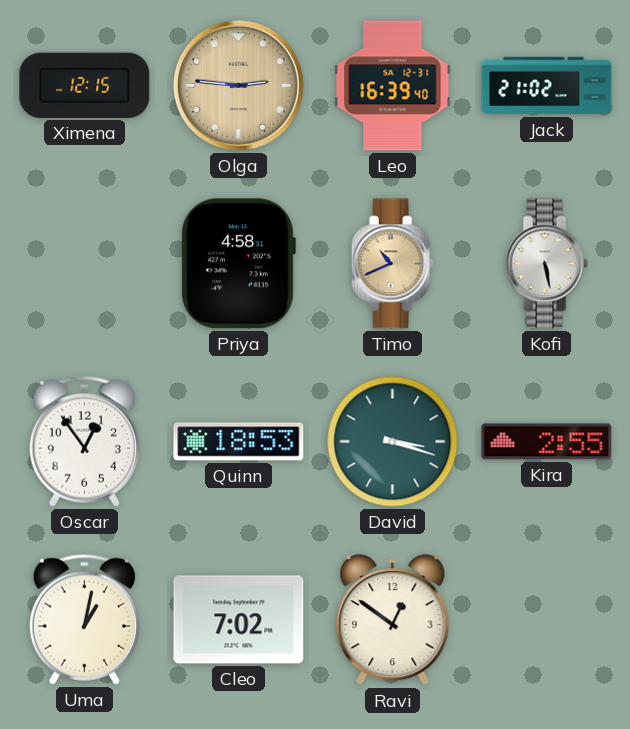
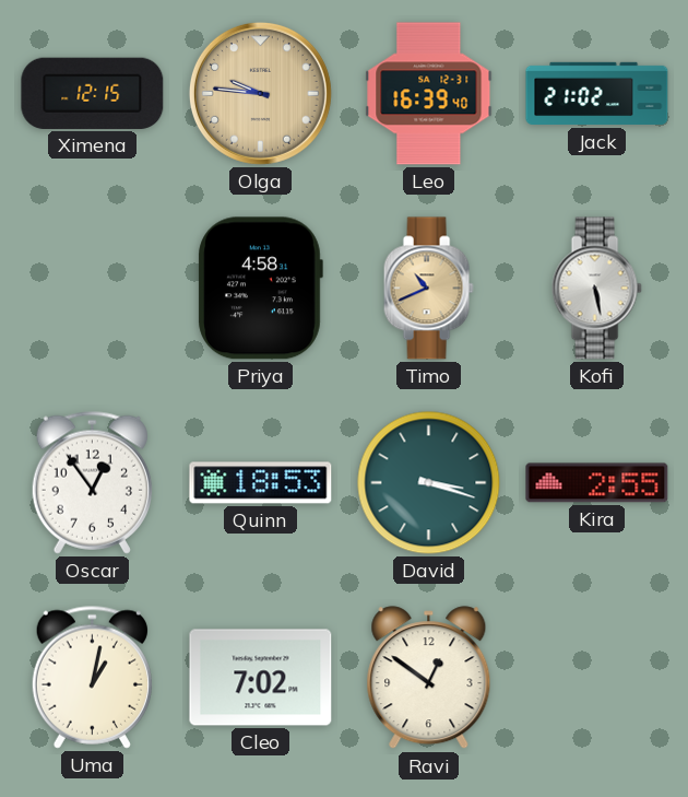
Olga: 2:46 -> 9:46
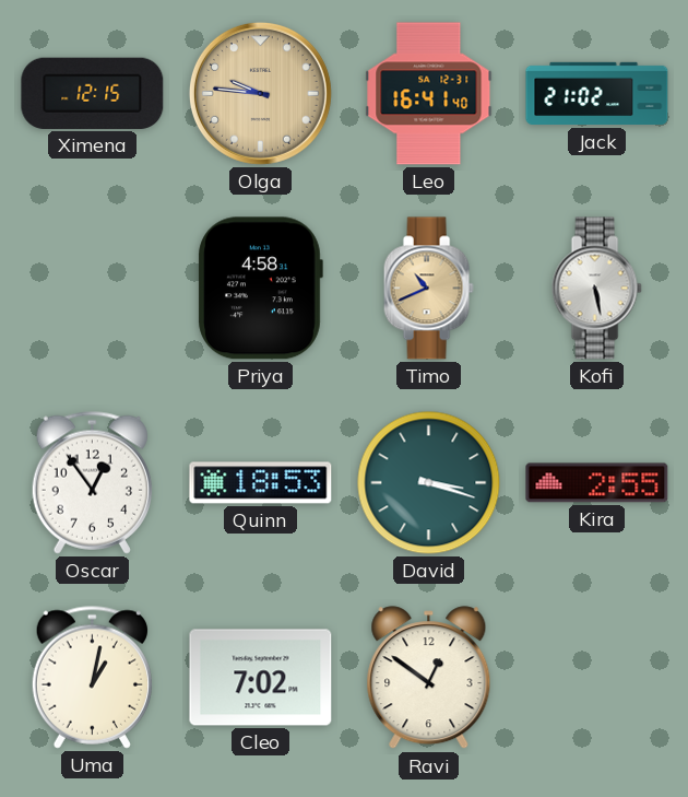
Leo: 16:39 -> 16:41
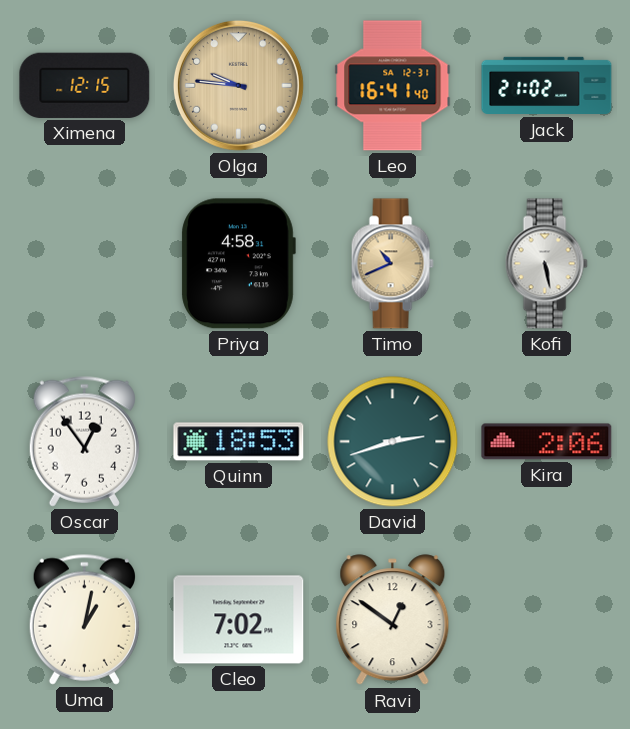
David: 3:18 -> 2:42
Kira: 2:55 -> 2:06
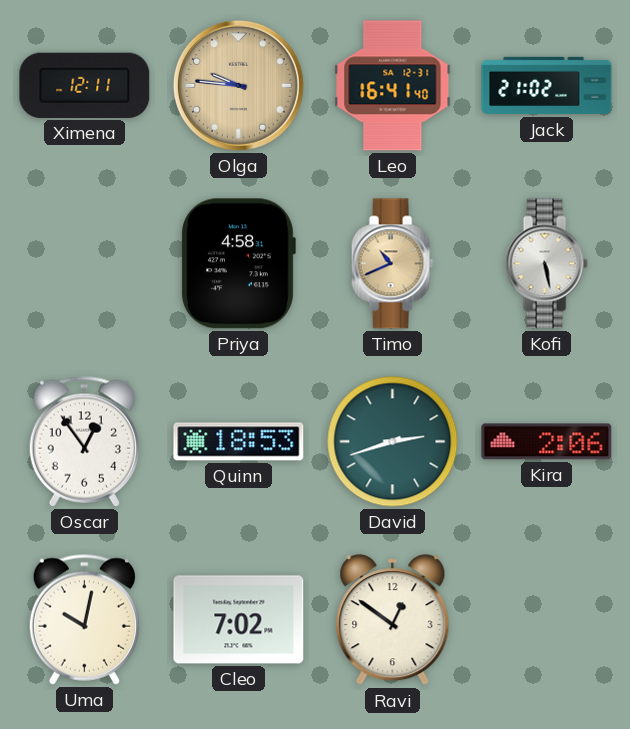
Ximena: 12:15 -> 12:11
Uma: 1:02 -> 10:02
